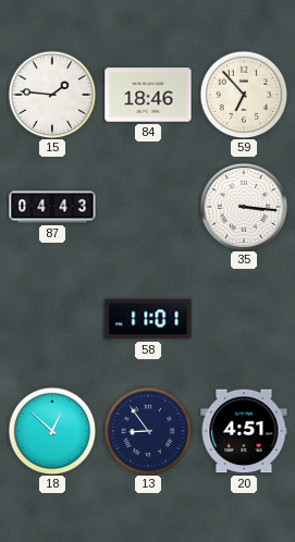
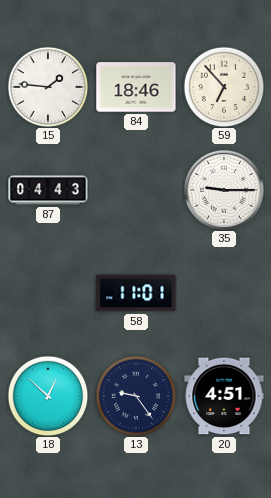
35: 3:16 -> 9:15
13: 8:54 -> 9:24
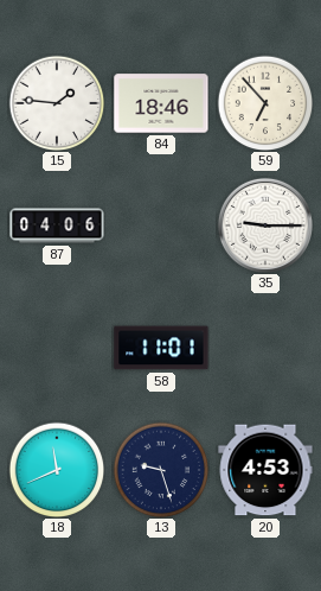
87: 04:43 -> 04:06
18: 12:52 -> 11:41
13: 9:24 -> 9:27
20: 4:51 -> 4:53
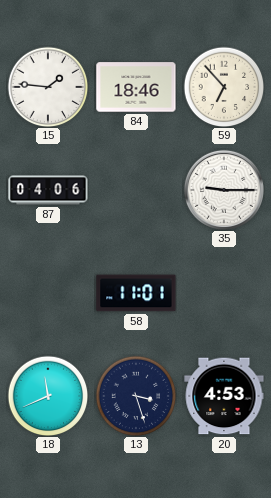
13: 9:27 -> 3:27
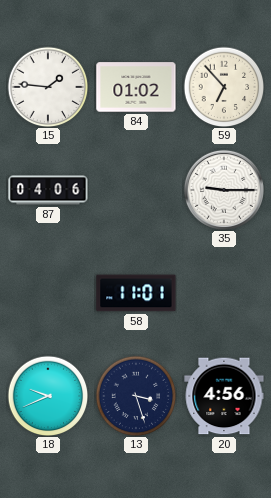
84: 18:46 -> 01:02
18: 11:41 -> 9:41
20: 4:53 -> 4:56
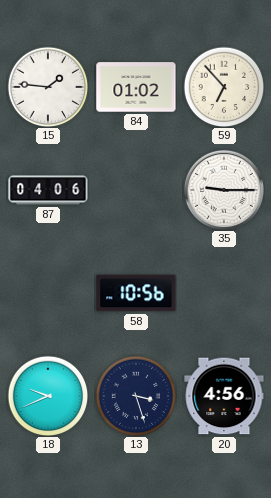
58: 11:01 -> 10:56
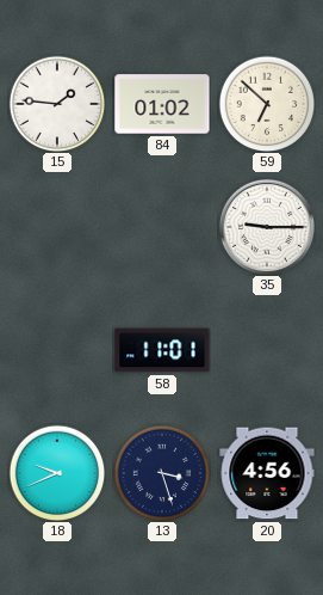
59: 6:53 -> 6:52
87: 04:06 -> none
58: 10:56 -> 11:01
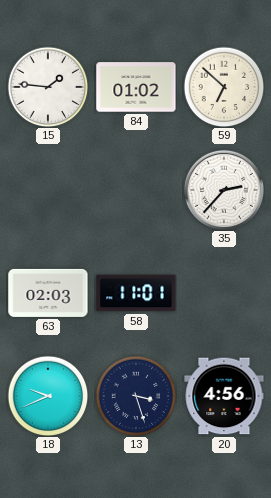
35: 9:15 -> 2:37
63: none -> 02:03
